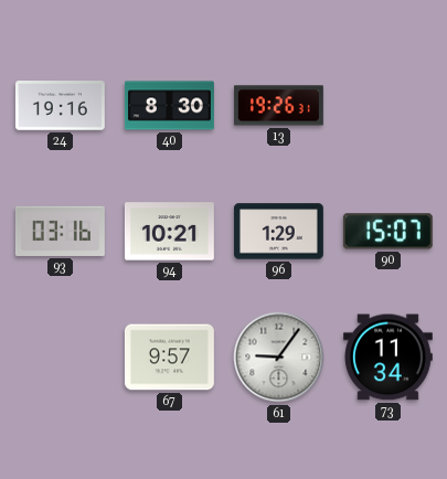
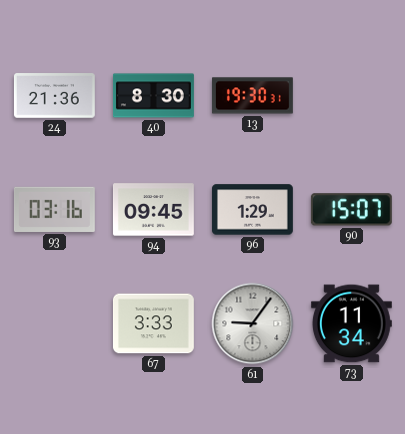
24: 19:16 -> 21:36
13: 19:26 -> 19:30
94: 10:21 -> 09:45
67: 9:57 -> 3:33
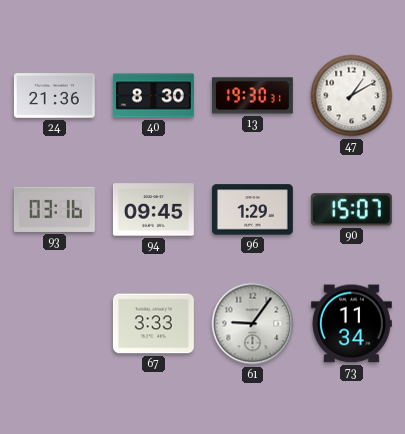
47: none -> 1:10
